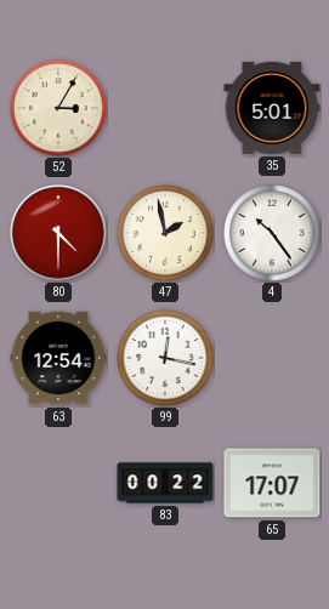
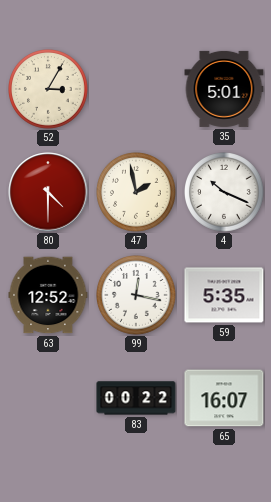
4: 10:24 -> 10:19
63: 12:54 -> 12:52
59: none -> 5:35
65: 17:07 -> 16:07
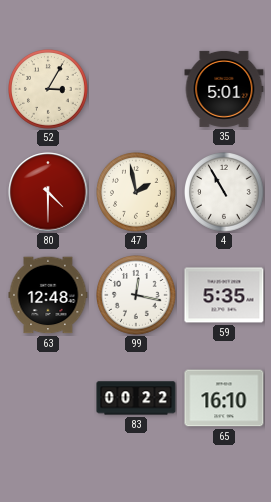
4: 10:19 -> 10:55
63: 12:52 -> 12:48
65: 16:07 -> 16:10
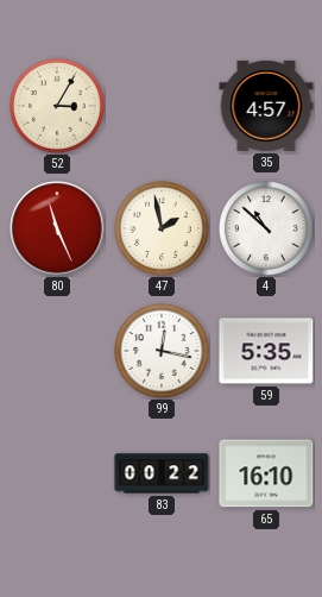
35: 5:01 -> 4:57
80: 4:30 -> 11:26
4: 10:55 -> 10:52
63: 12:48 -> none
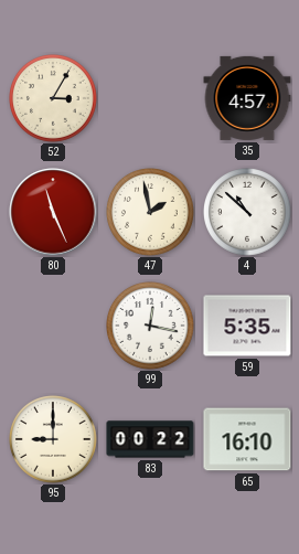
95: none -> 9:00
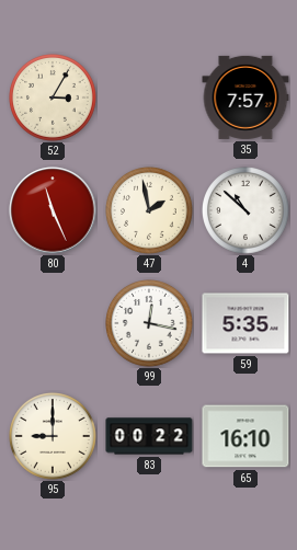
35: 4:57 -> 7:57
